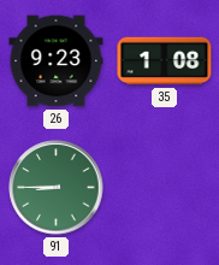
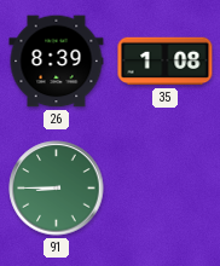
26: 9:23 -> 8:39
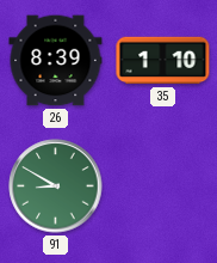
35: 1:08 -> 1:10
91: 8:45 -> 8:50
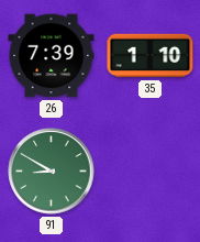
26: 8:39 -> 7:39
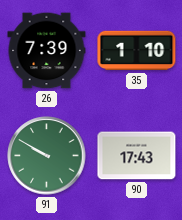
91: 8:50 -> 9:50
90: none -> 17:43
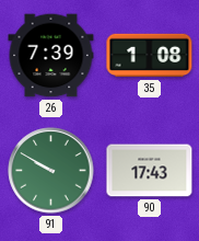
35: 1:10 -> 1:08
